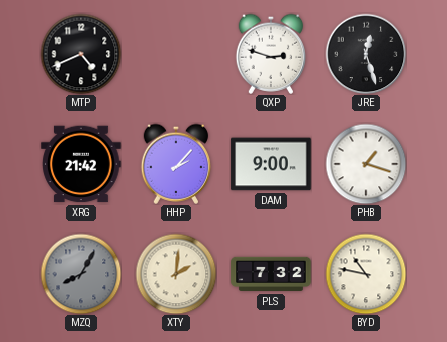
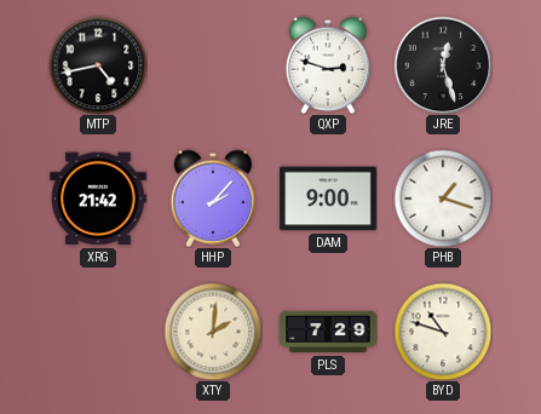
MTP: 4:41 -> 4:43
MZQ: 8:05 -> none
PLS: 7:32 -> 7:29
BYD: 10:47 -> 10:48
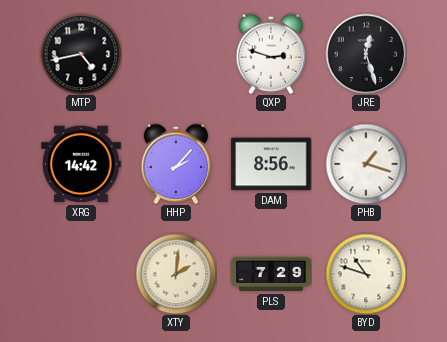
XRG: 21:42 -> 14:42
DAM: 9:00 -> 8:56
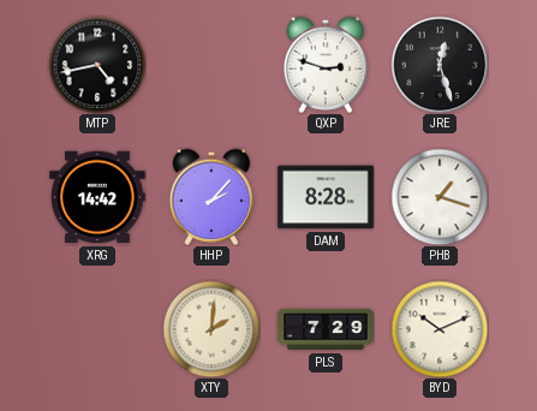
DAM: 8:56 -> 8:28
BYD: 10:48 -> 10:11
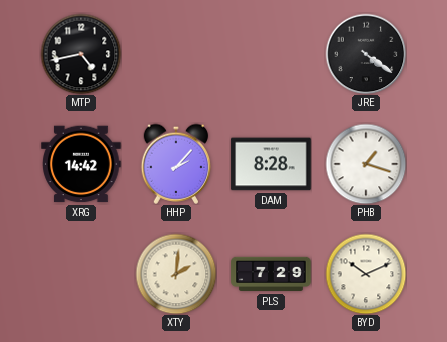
QXP: 2:48 -> none
JRE: 12:27 -> 4:21
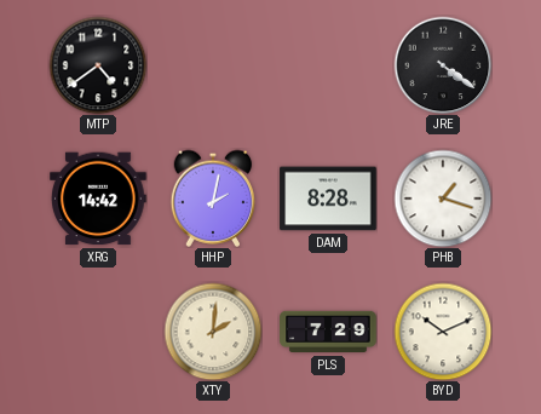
MTP: 4:43 -> 4:39
HHP: 2:07 -> 2:02
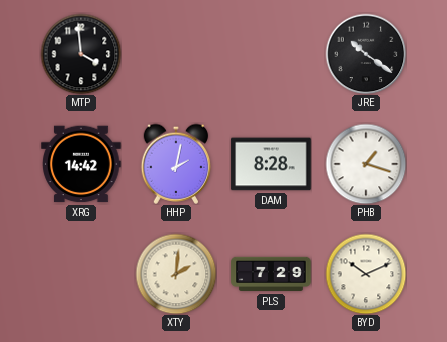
MTP: 4:39 -> 3:59
JRE: 4:21 -> 10:21
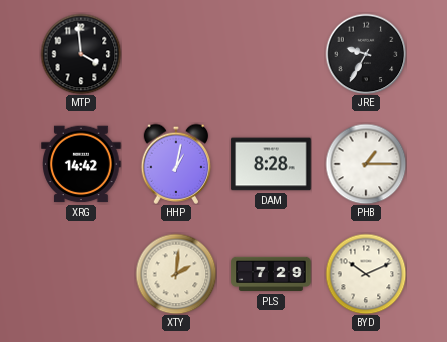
JRE: 10:21 -> 9:35
HHP: 2:02 -> 1:02
PHB: 1:18 -> 1:15
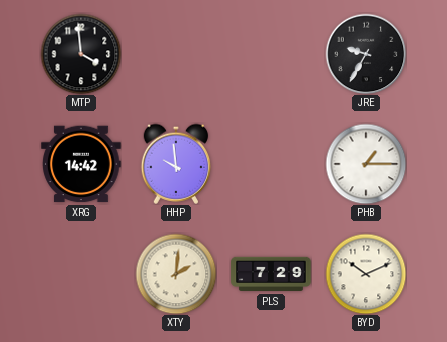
HHP: 1:02 -> 9:59
DAM: 8:28 -> none
